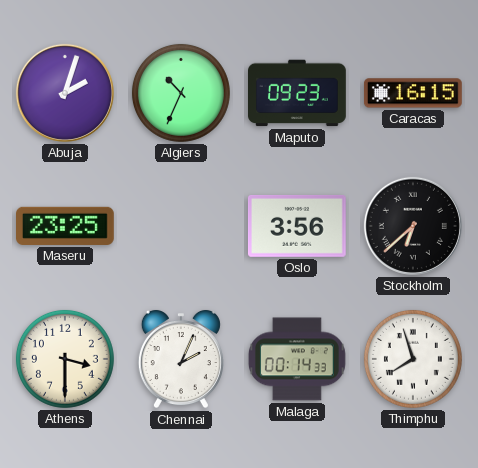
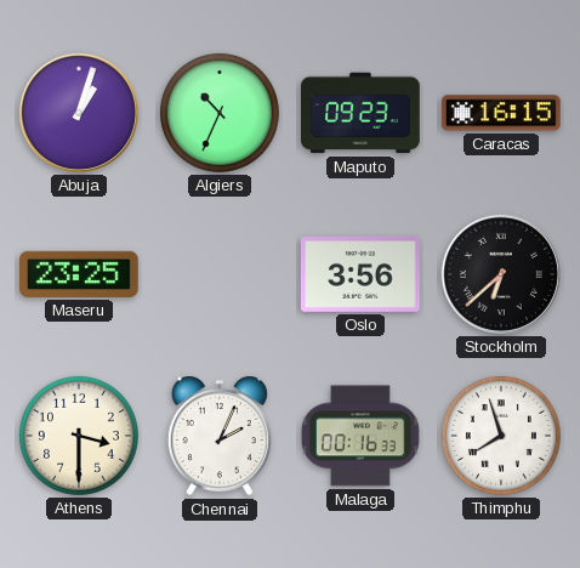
Abuja: 2:03 -> 1:03
Malaga: 00:14 -> 00:16
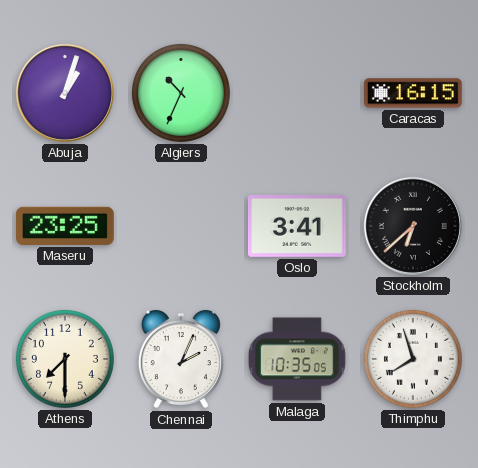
Maputo: 09:23 -> none
Oslo: 3:56 -> 3:41
Athens: 3:30 -> 7:30
Malaga: 00:16 -> 10:35
